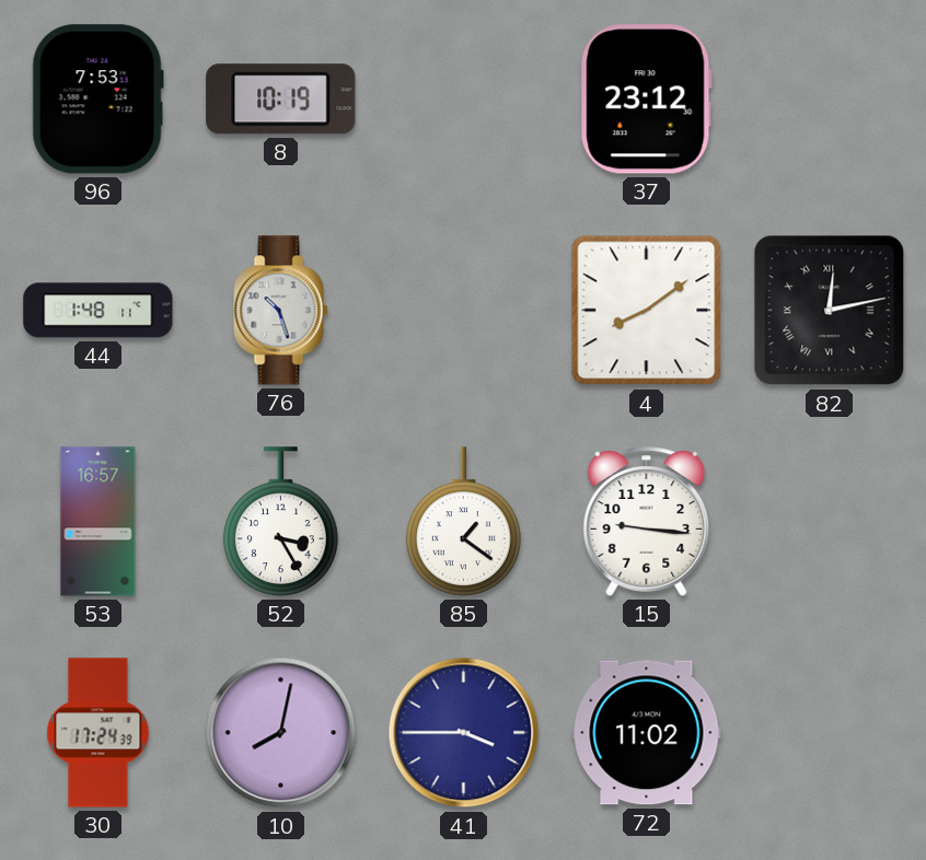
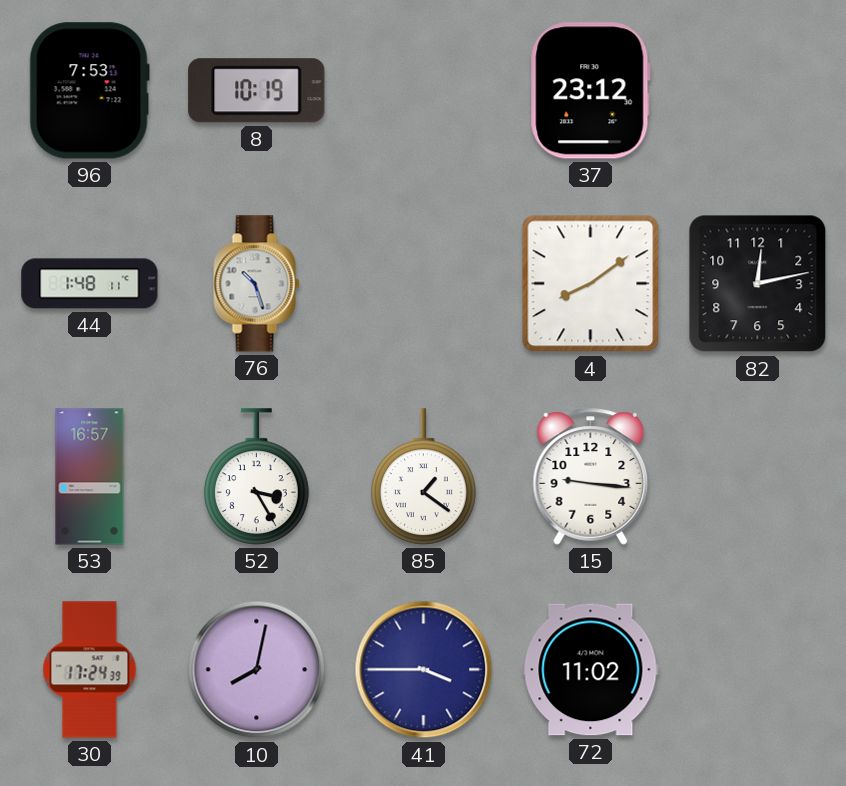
82 numerals: Roman -> Arabic
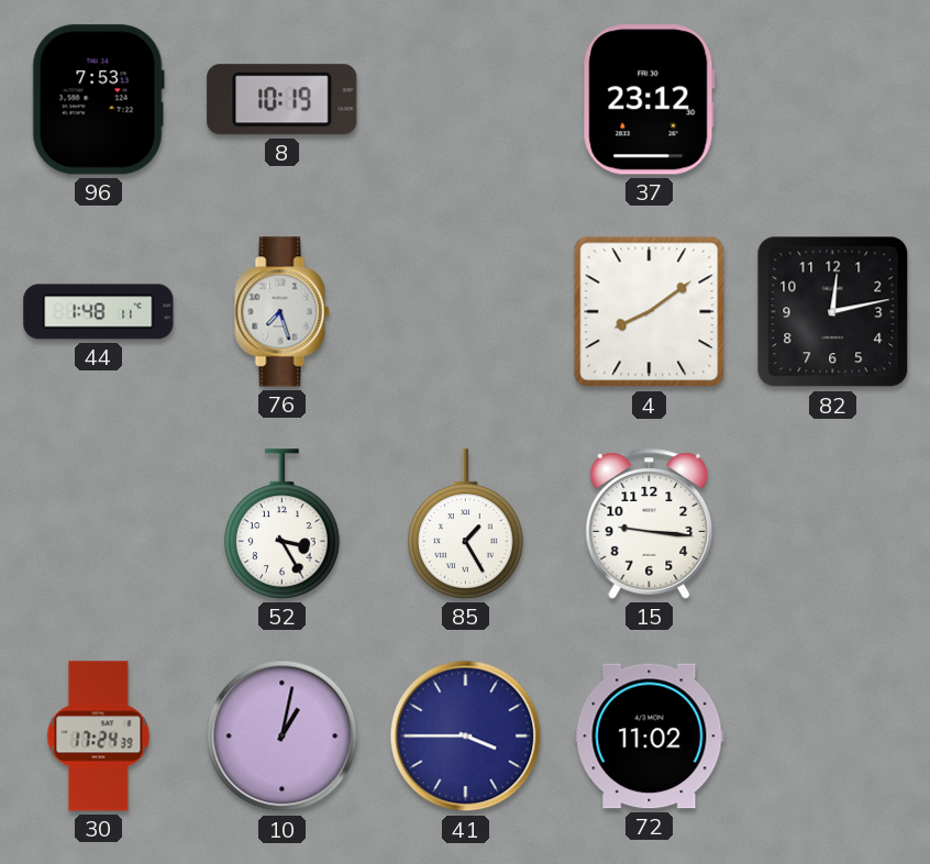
76: 10:27 -> 7:27
53: 16:57 -> none
85: 1:21 -> 1:25
10: 8:02 -> 1:02
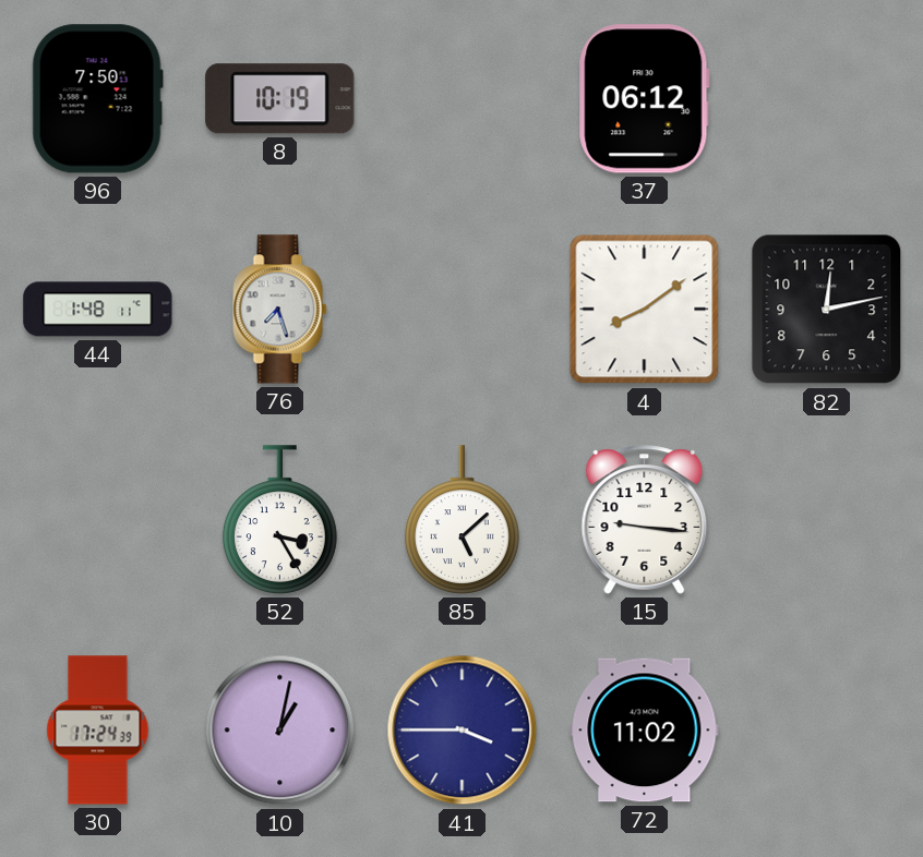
96: 7:53 -> 7:50
37: 23:12 -> 06:12
85: 1:25 -> 5:08
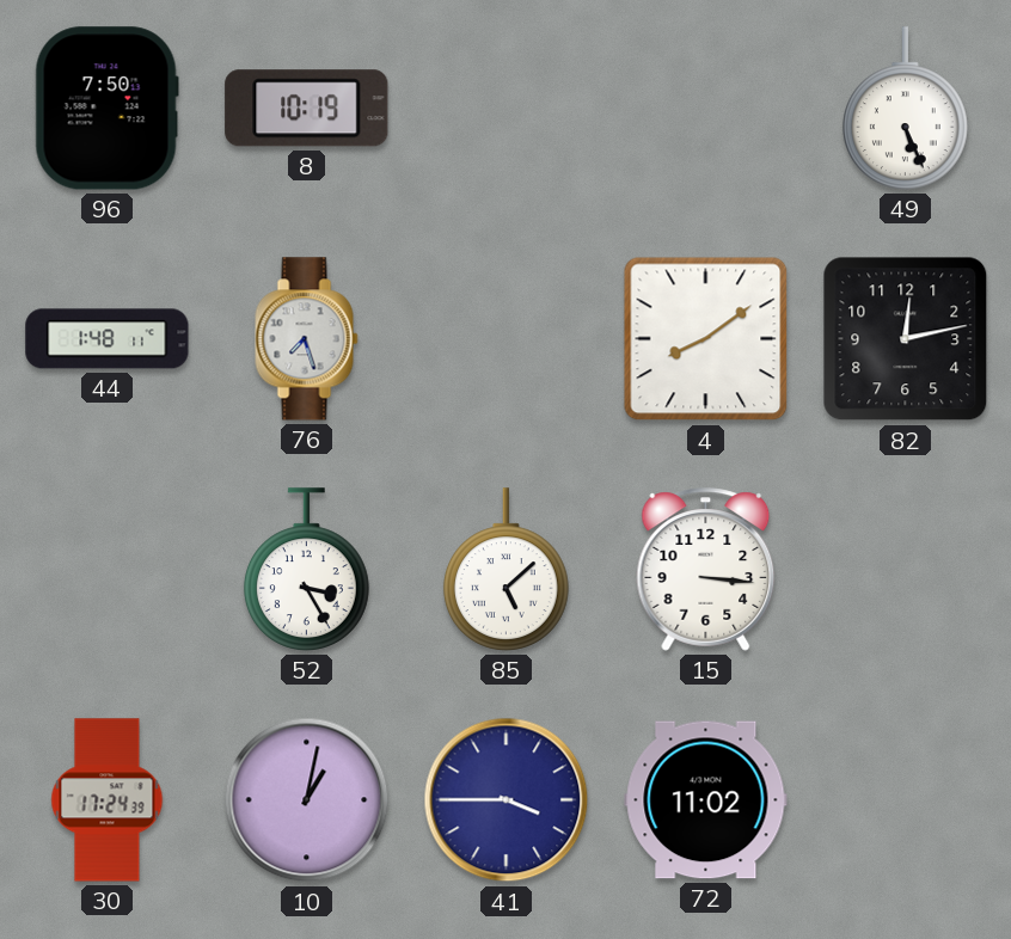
37: 06:12 -> none
49: none -> 5:26
15: 9:16 -> 3:16
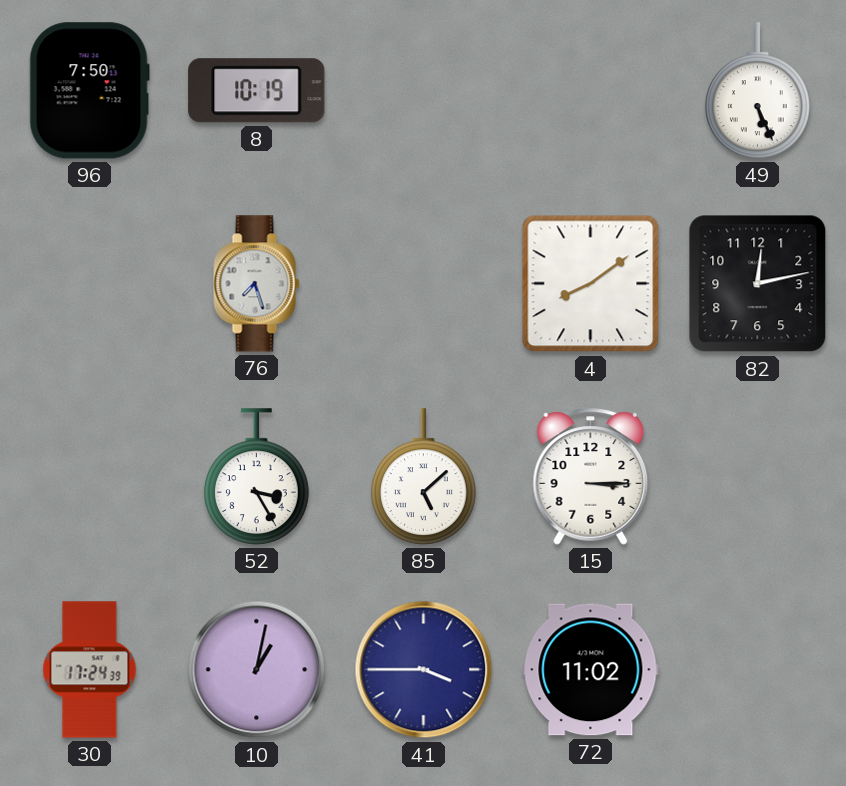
44: 1:48 -> none
15: 3:16 -> 3:15
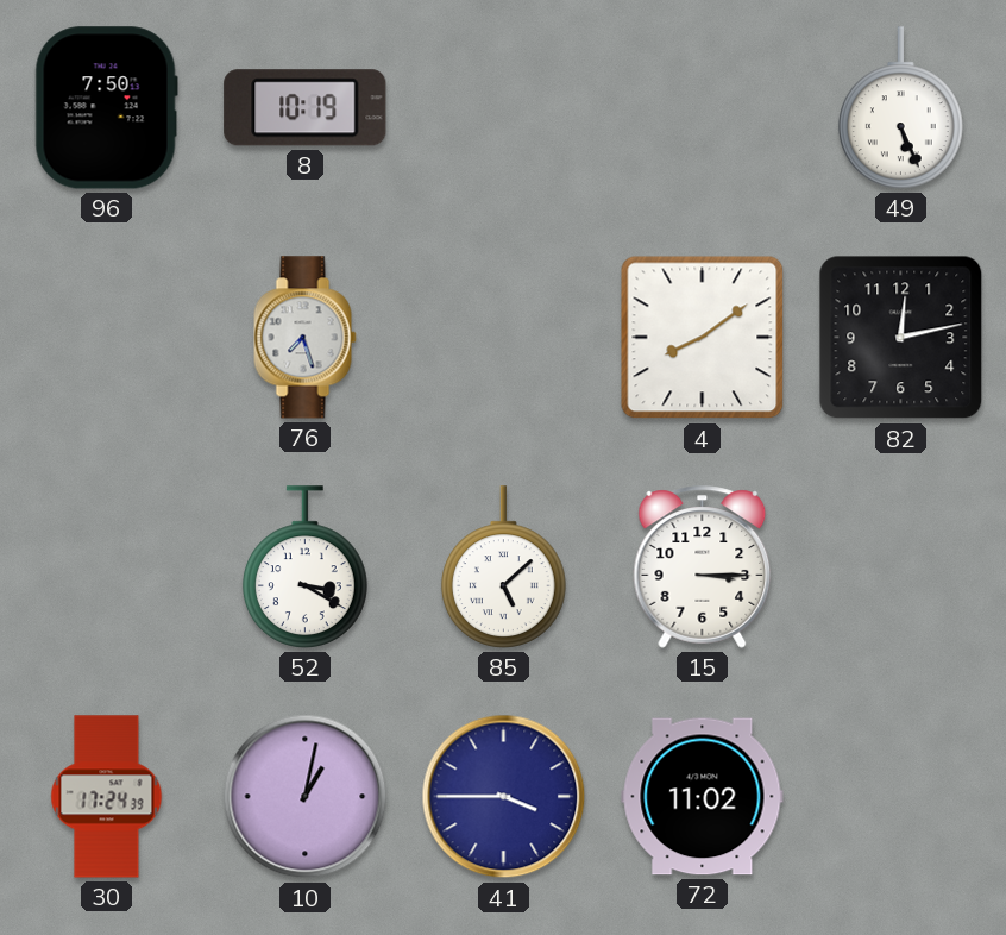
52: 3:25 -> 3:20
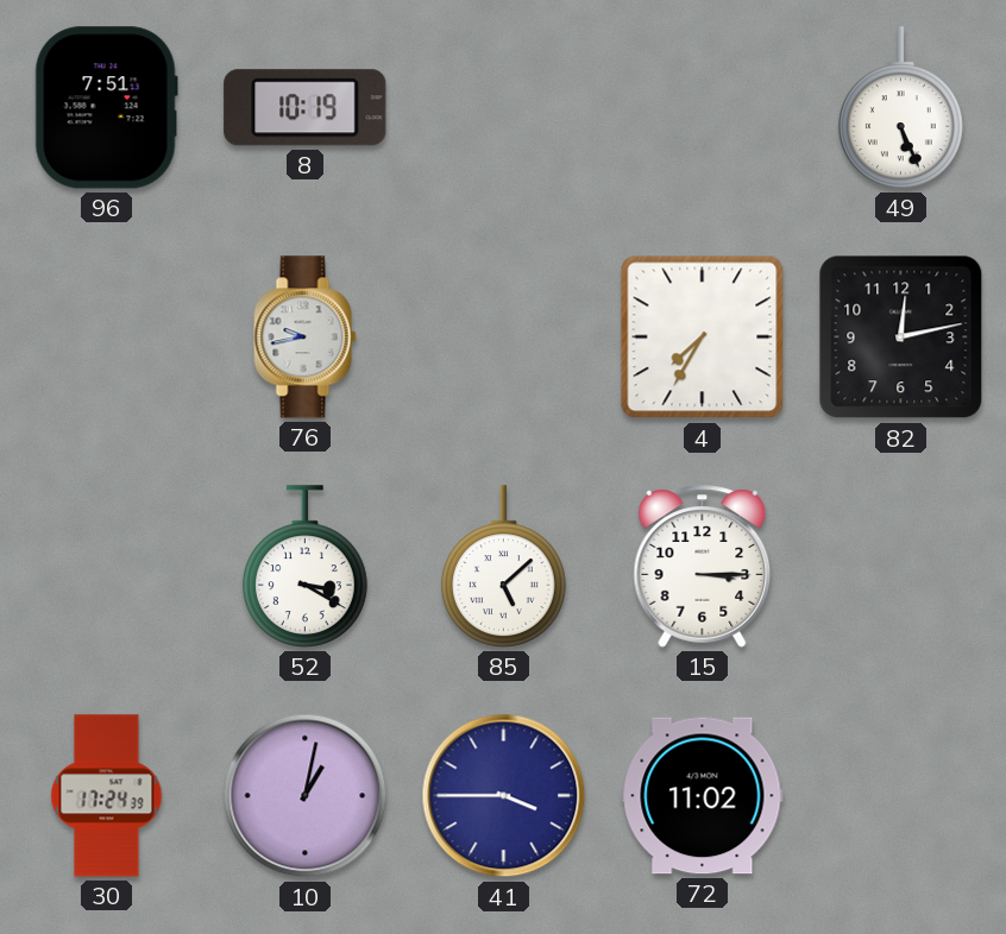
96: 7:50 -> 7:51
76: 7:27 -> 9:43
4: 8:09 -> 7:35
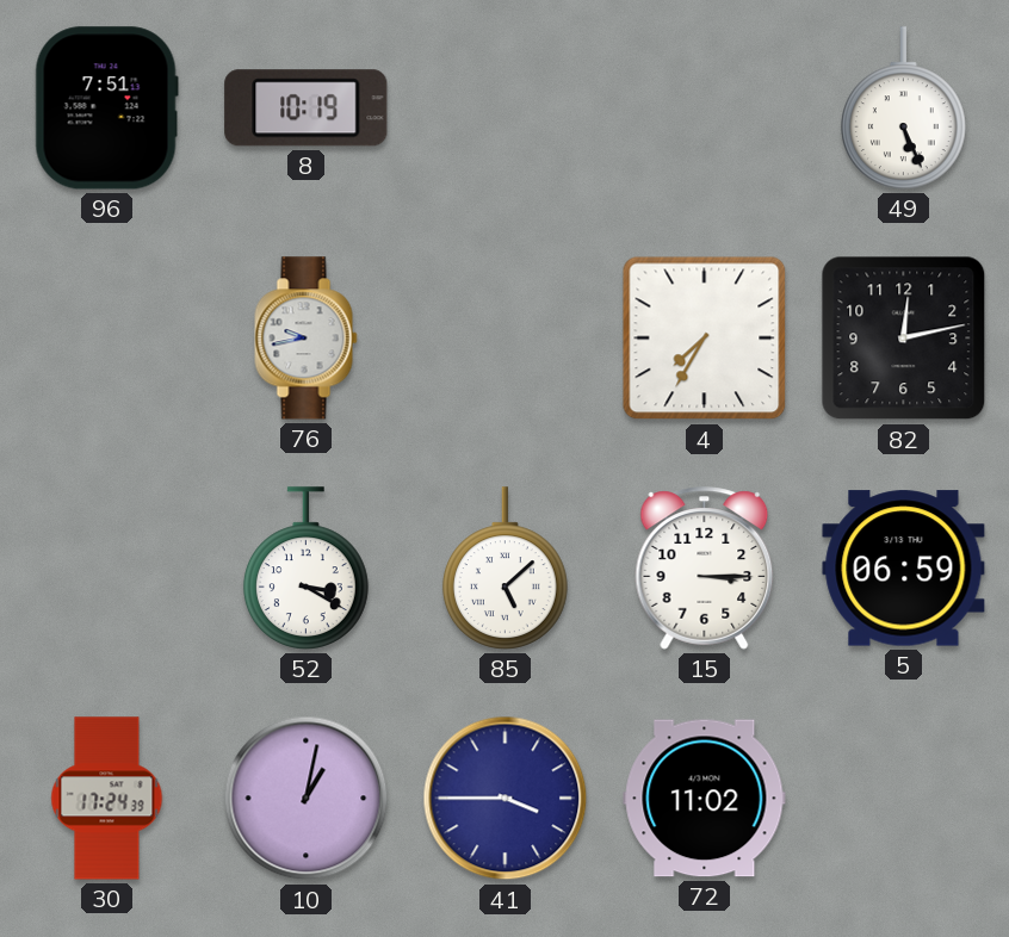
5: none -> 06:59
